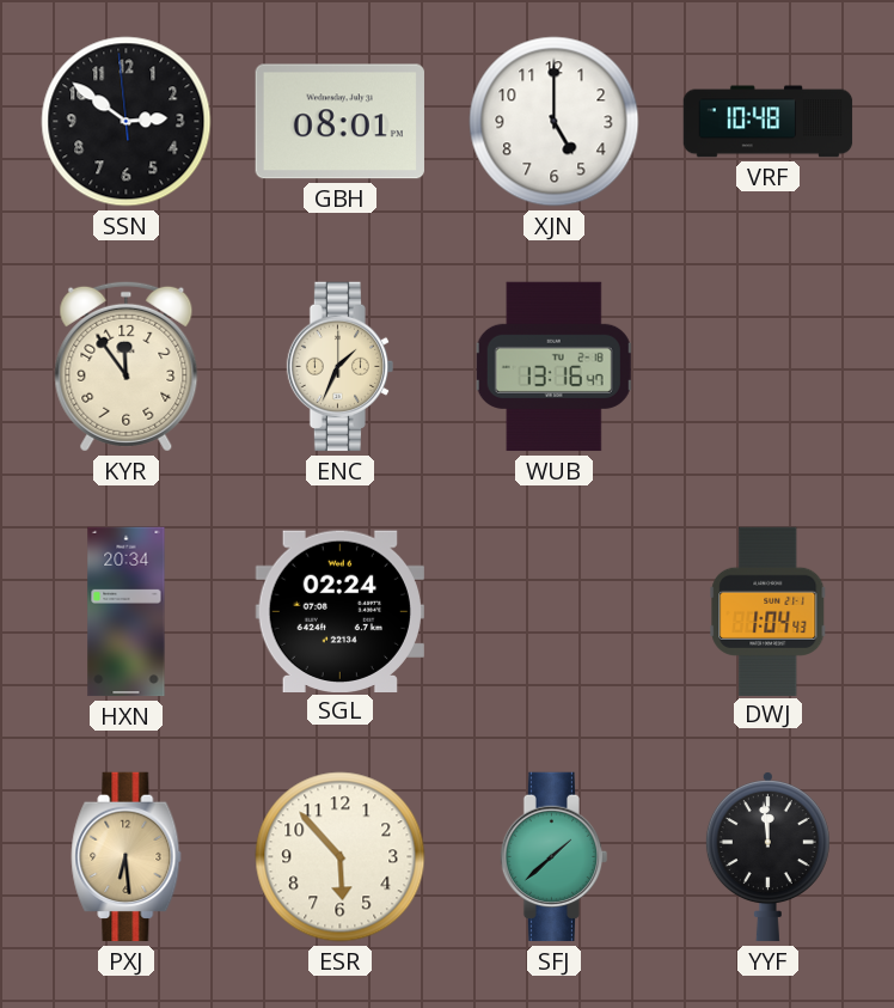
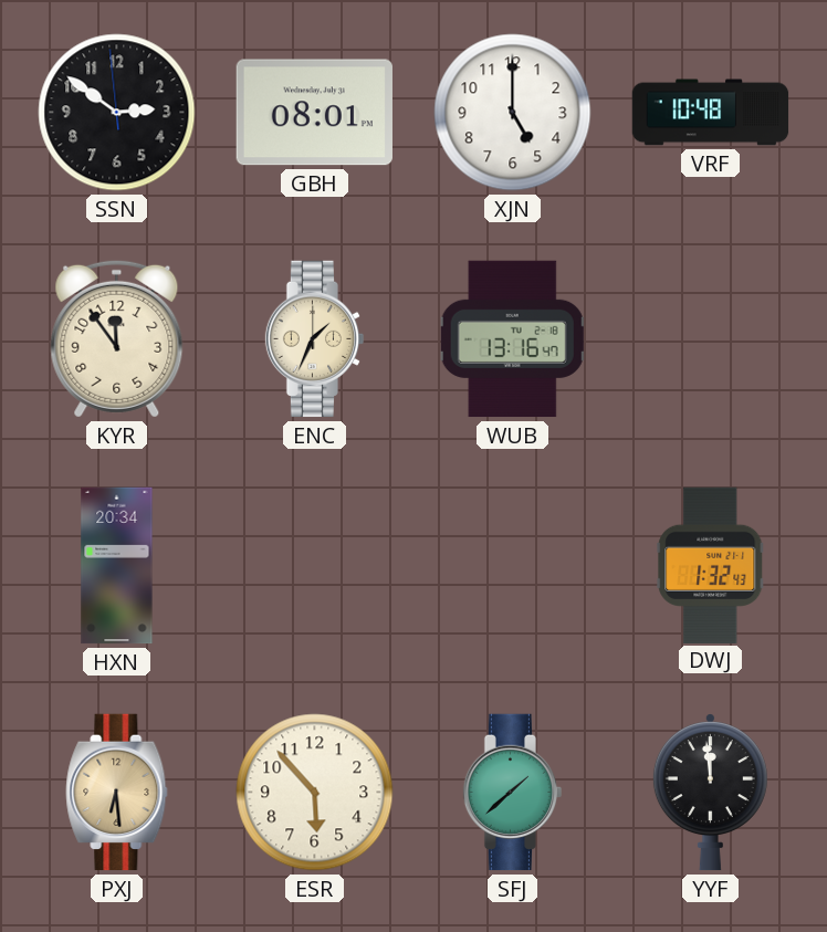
SGL: 02:24 -> none
DWJ: 1:04 -> 1:32
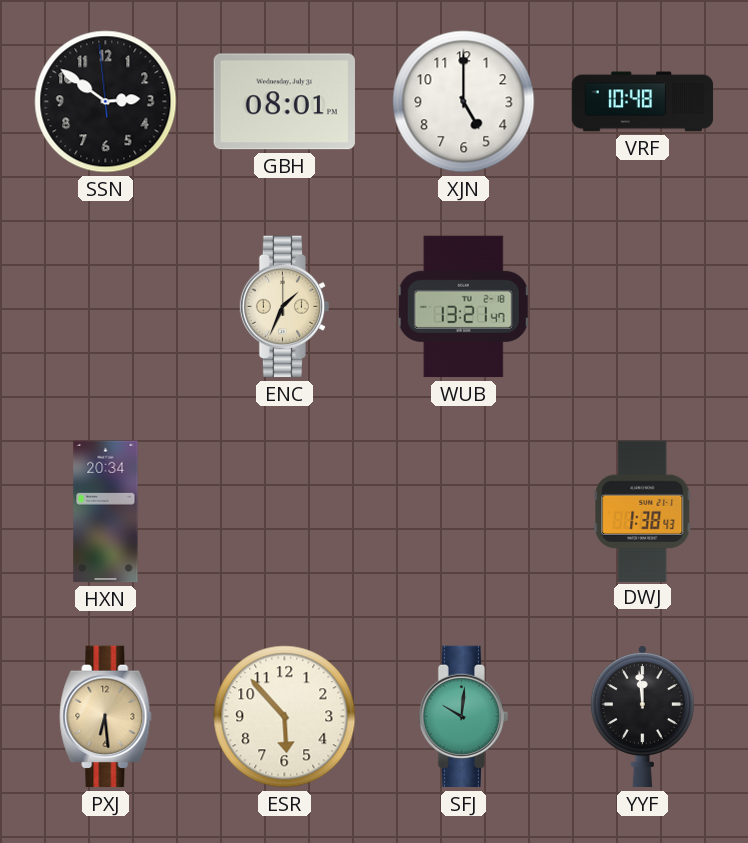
KYR: 11:54 -> none
WUB: 13:16 -> 13:21
DWJ: 1:32 -> 1:38
SFJ: 1:38 -> 10:01
